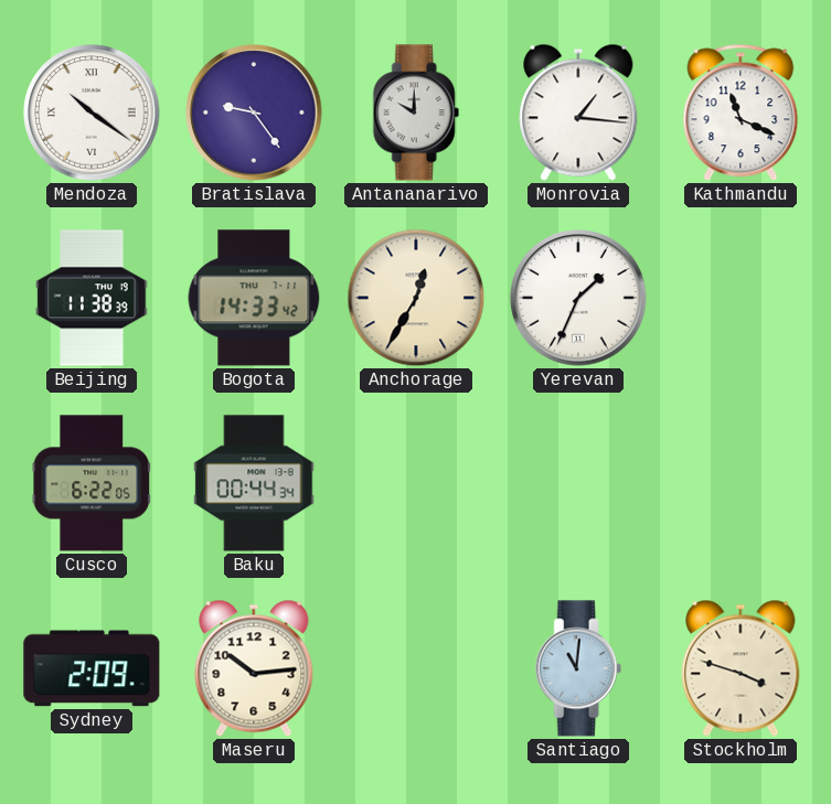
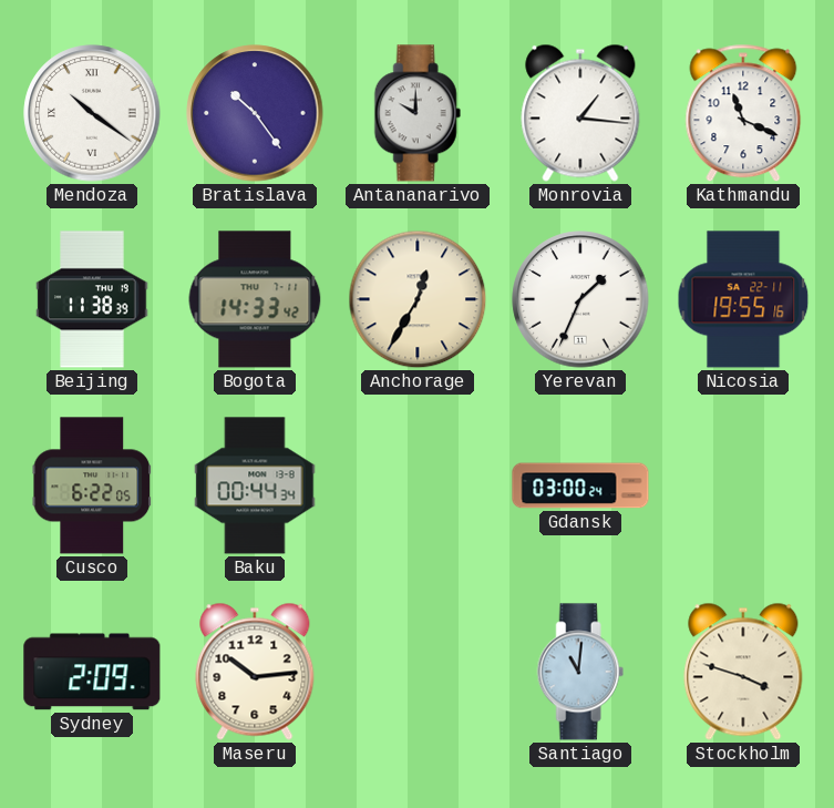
Bratislava: 9:24 -> 10:24
Nicosia: none -> 19:55
Gdansk: none -> 03:00
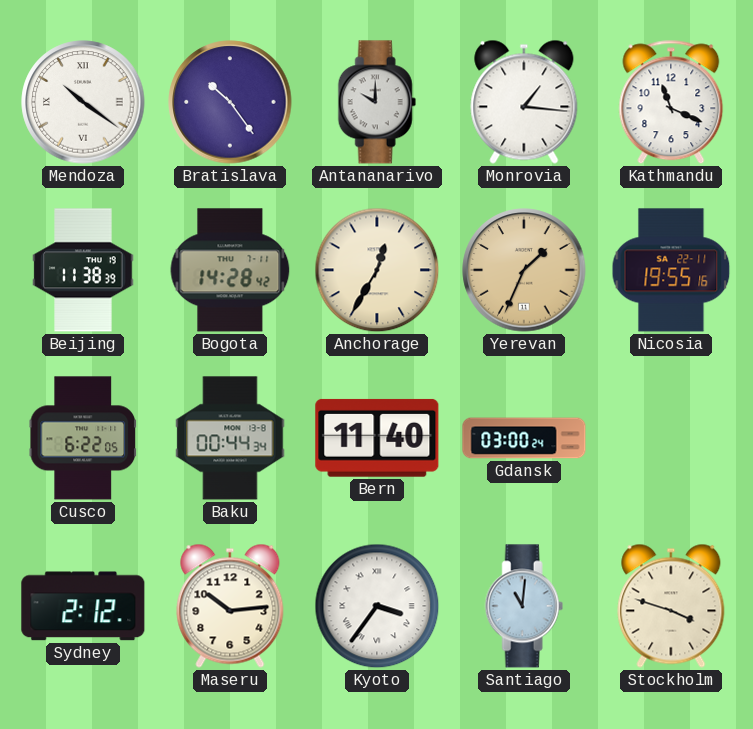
Bogota: 14:33 -> 14:28
Yerevan dial: white -> champagne
Bern: none -> 11:40
Sydney: 2:09 -> 2:12
Kyoto: none -> 3:36
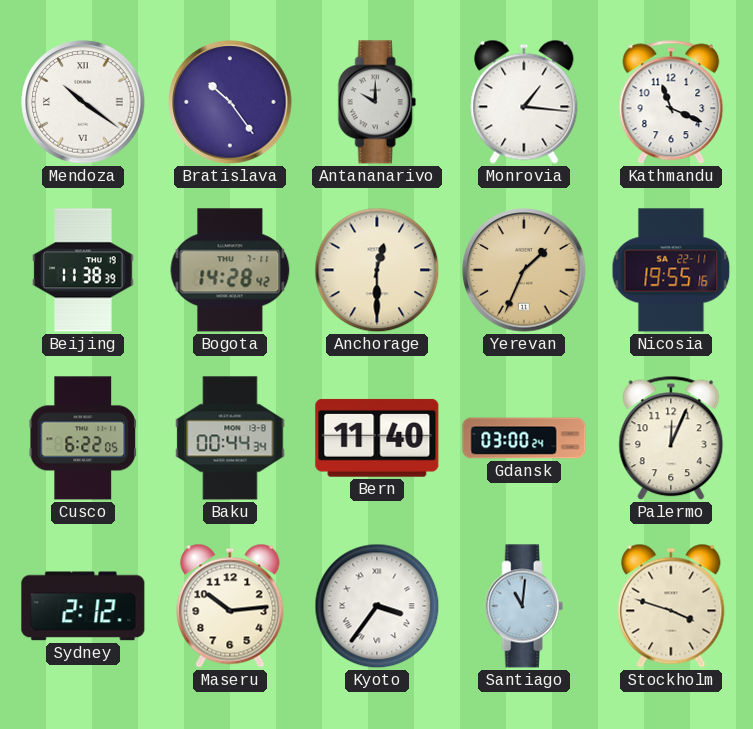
Anchorage: 12:35 -> 12:30
Palermo: none -> 12:04
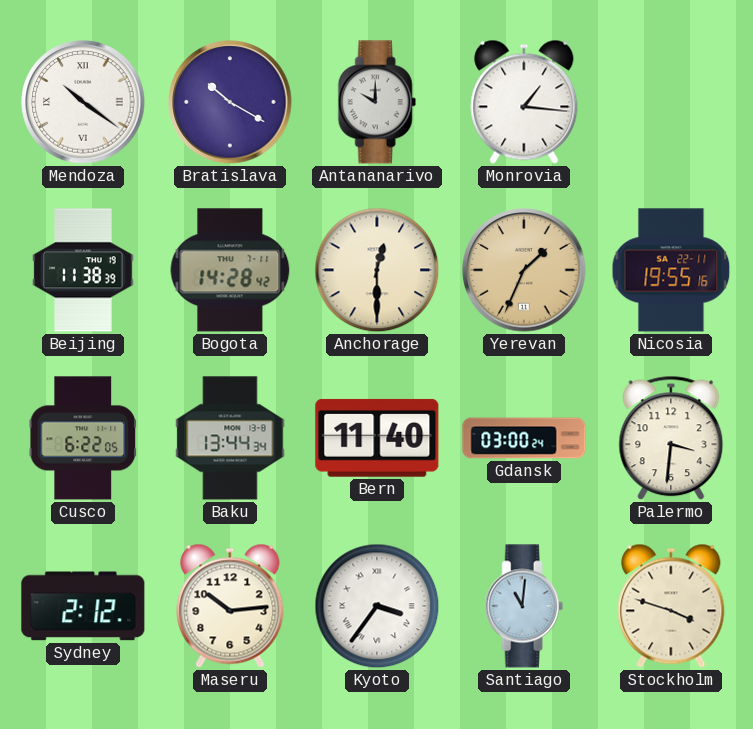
Bratislava: 10:24 -> 10:20
Kathmandu: 11:19 -> none
Baku: 00:44 -> 13:44
Palermo: 12:04 -> 3:31
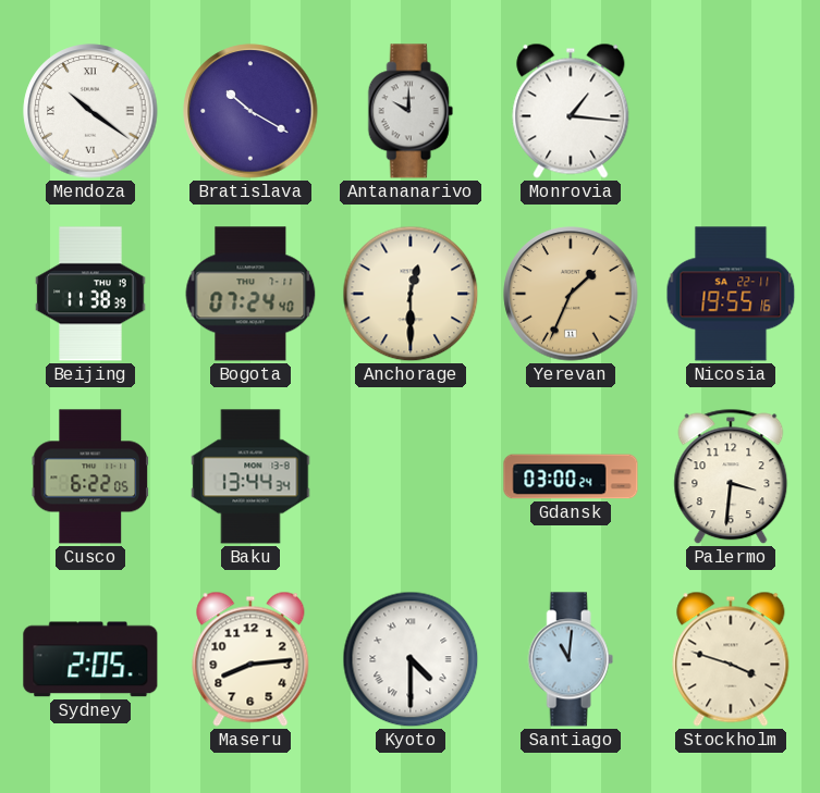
Bogota: 14:28 -> 07:24
Bern: 11:40 -> none
Sydney: 2:12 -> 2:05
Maseru: 10:14 -> 8:14
Kyoto: 3:36 -> 4:30
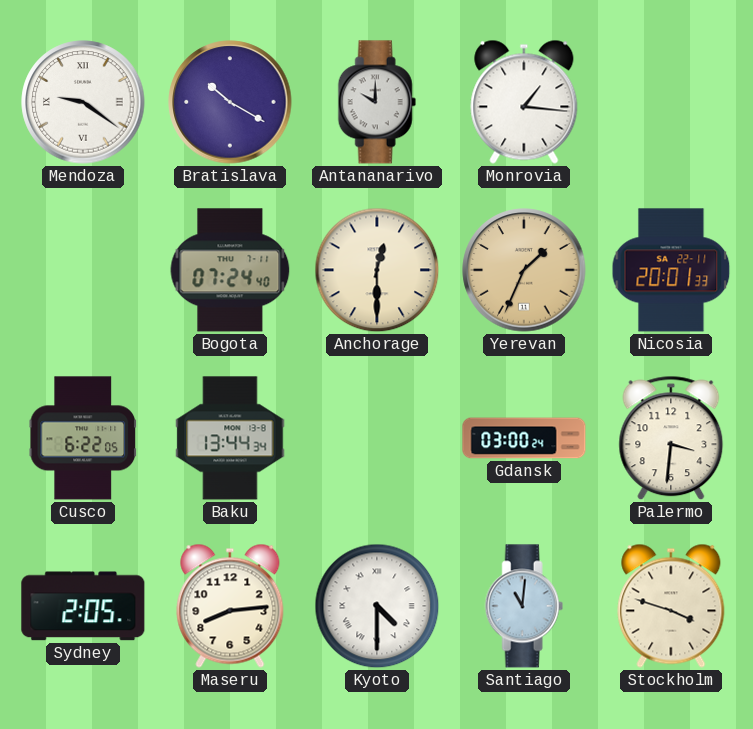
Mendoza: 10:21 -> 9:21
Beijing: 11:38 -> none
Nicosia: 19:55 -> 20:01
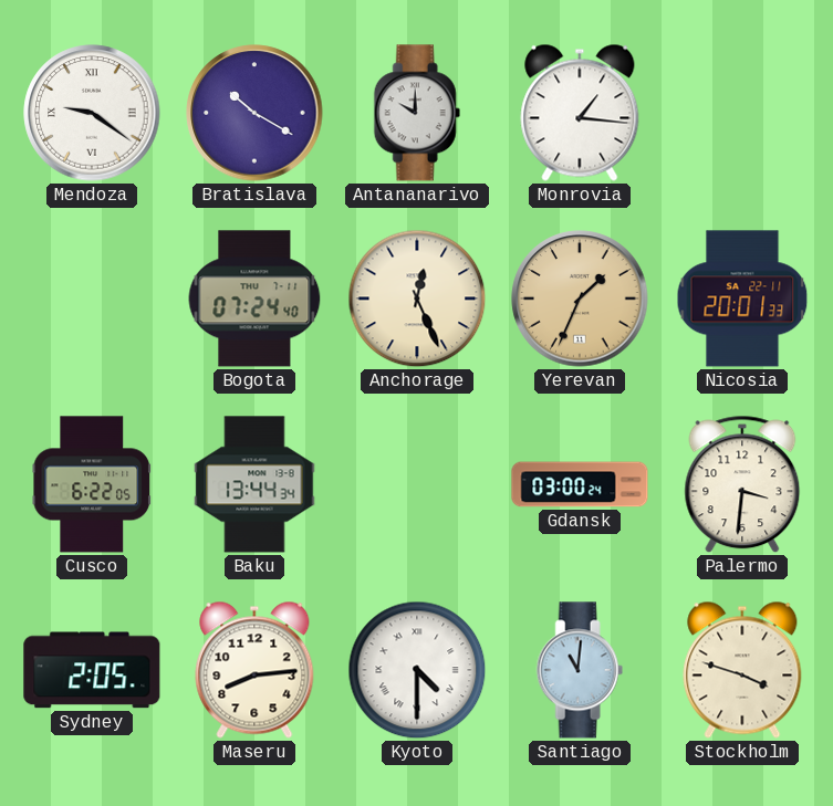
Anchorage: 12:30 -> 12:26
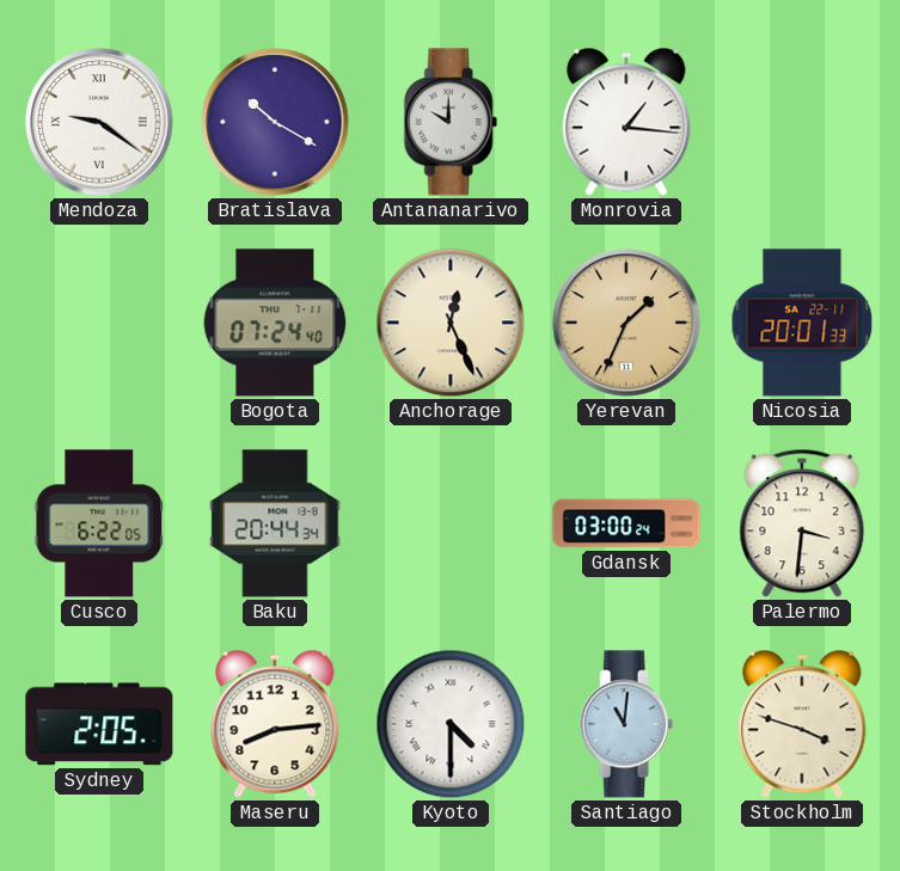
Baku: 13:44 -> 20:44
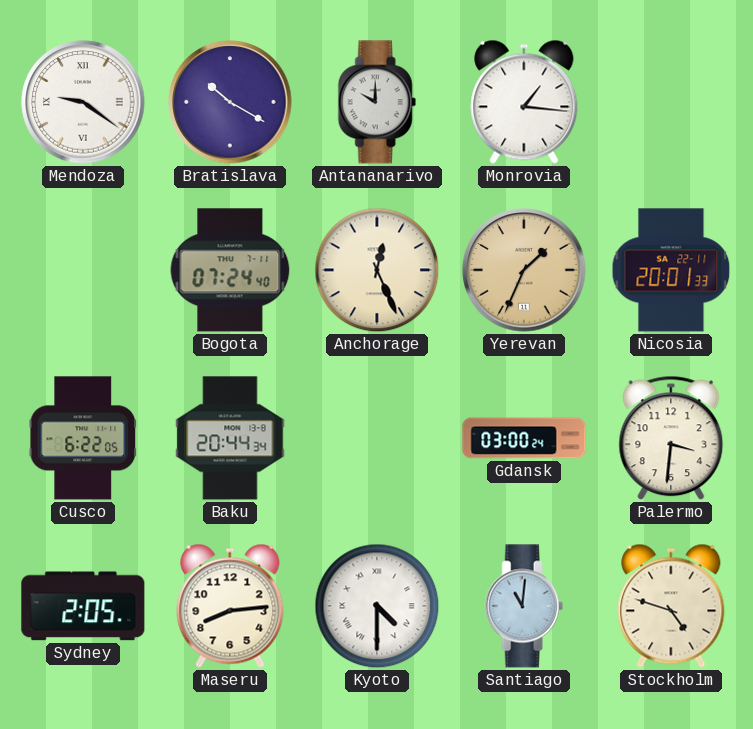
Stockholm: 3:48 -> 4:48
